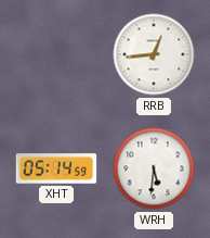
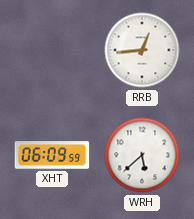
XHT: 05:14 -> 06:09
WRH: 5:31 -> 5:38
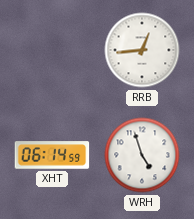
XHT: 06:09 -> 06:14
WRH: 5:38 -> 4:57
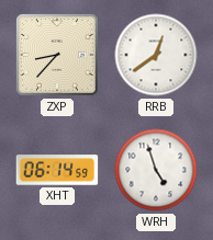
ZXP: none -> 8:37
RRB: 12:44 -> 12:39
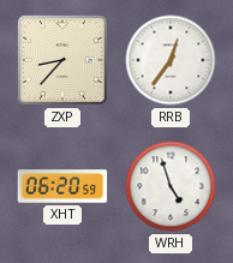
RRB: 12:39 -> 12:36
XHT: 06:14 -> 06:20
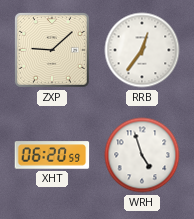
ZXP: 8:37 -> 9:08
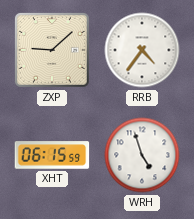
RRB: 12:36 -> 4:36
XHT: 06:20 -> 06:15
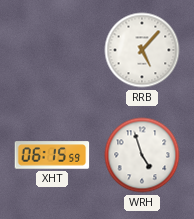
ZXP: 9:08 -> none
RRB: 4:36 -> 5:07
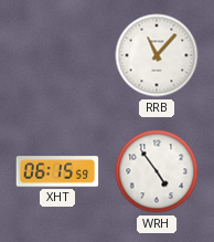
RRB: 5:07 -> 11:07
WRH: 4:57 -> 4:54
